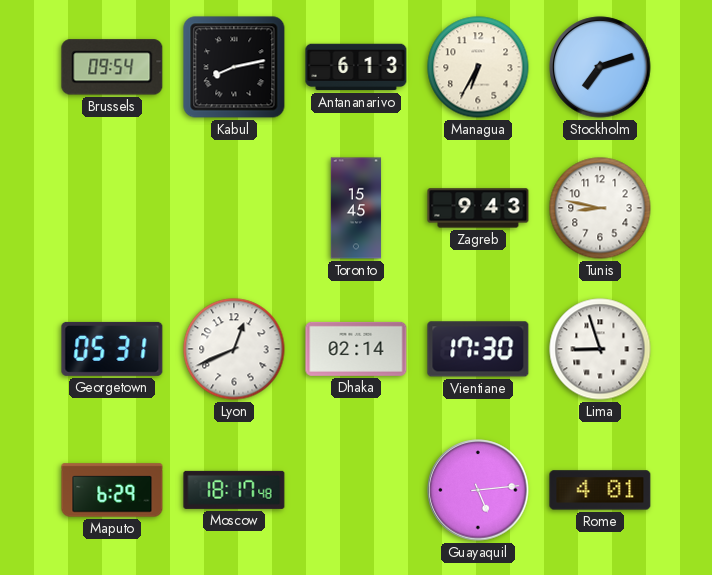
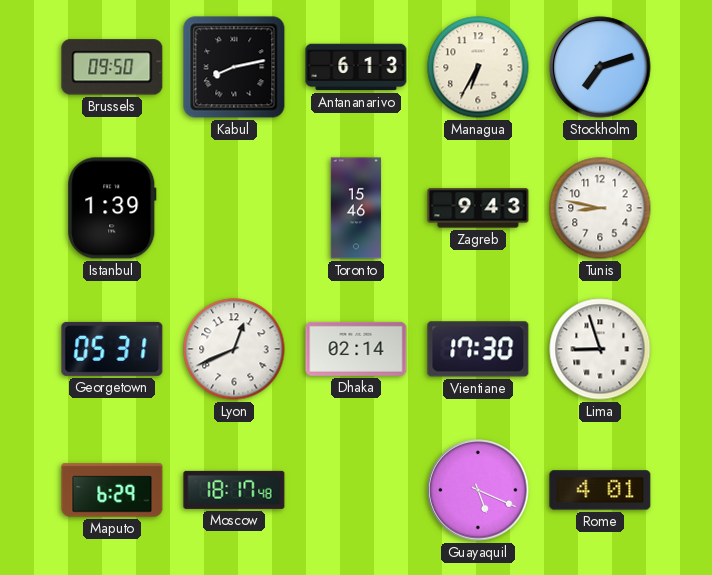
Brussels: 09:54 -> 09:50
Istanbul: none -> 1:39
Toronto: 15:45 -> 15:46
Guayaquil: 5:14 -> 5:19
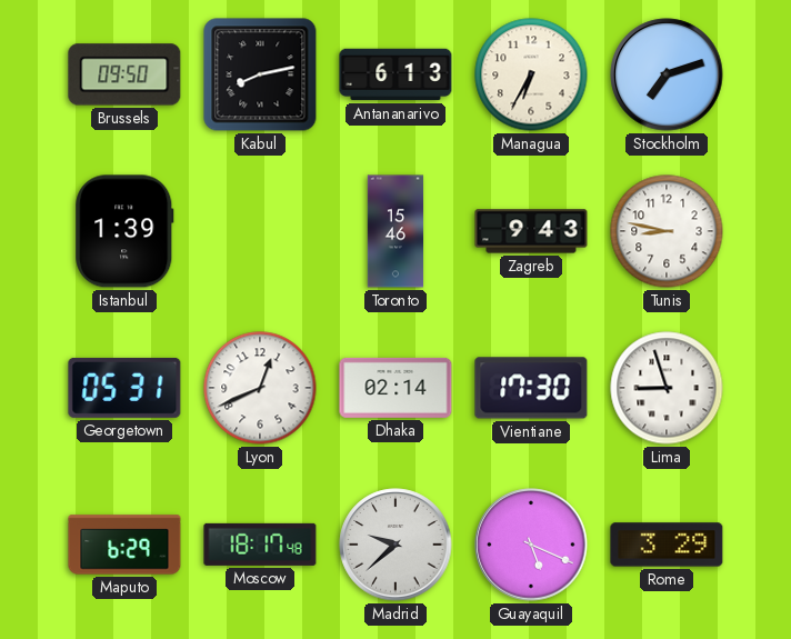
Madrid: none -> 9:38
Rome: 4:01 -> 3:29
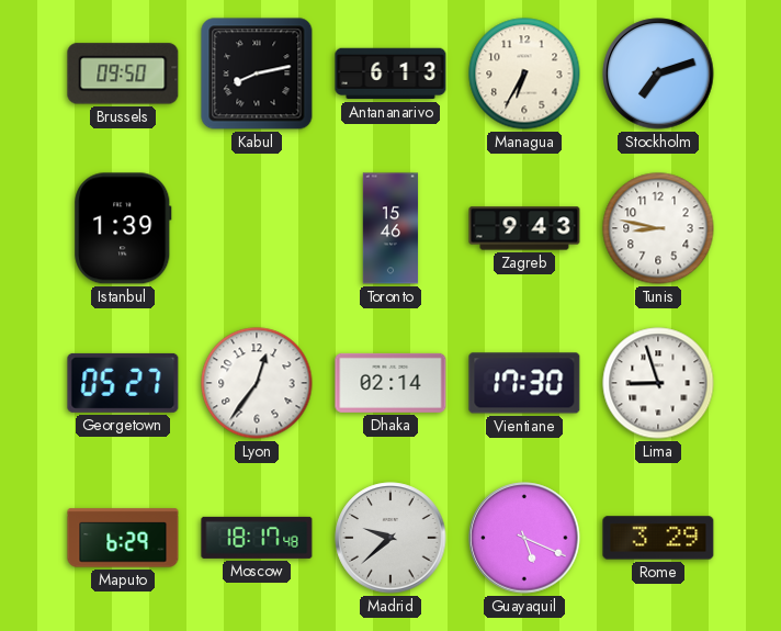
Georgetown: 05:31 -> 05:27
Lyon: 12:41 -> 12:36
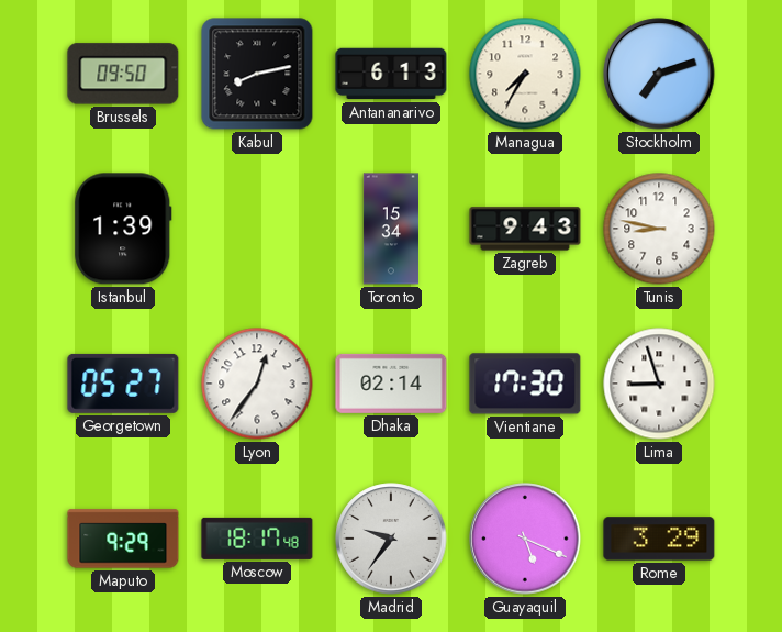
Managua: 6:35 -> 7:35
Toronto: 15:46 -> 15:34
Maputo: 6:29 -> 9:29
Madrid: 9:38 -> 9:36
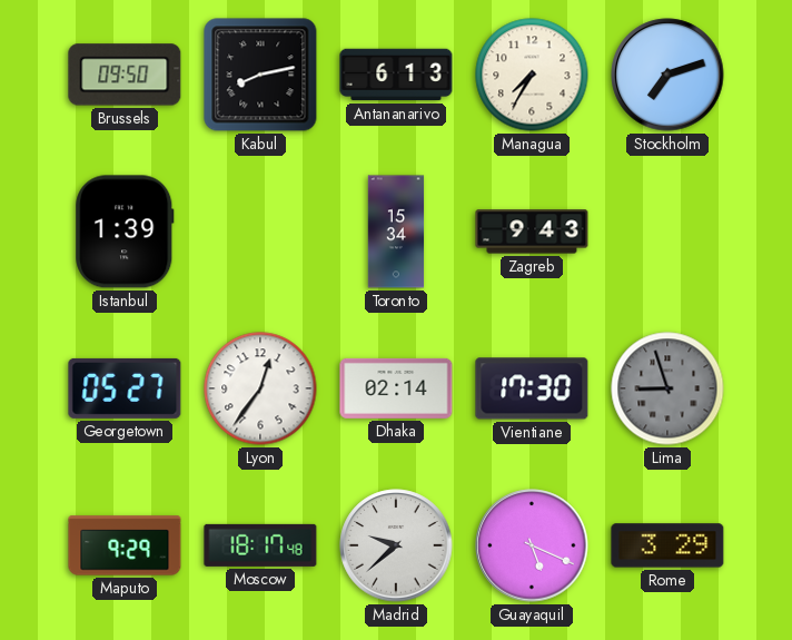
Tunis: 8:47 -> none
Lima dial: white -> grey
Madrid: 9:36 -> 9:38
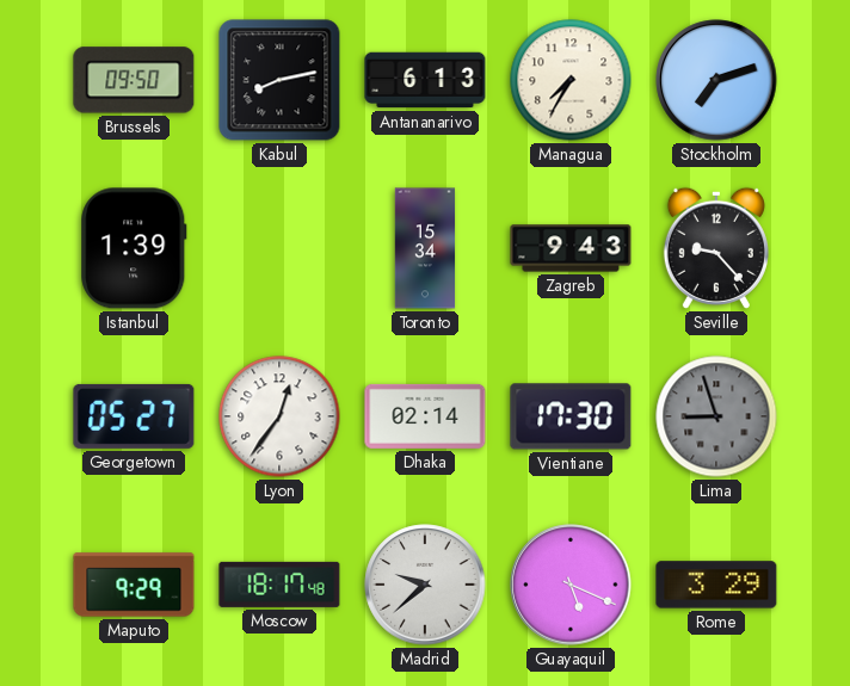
Seville: none -> 9:23
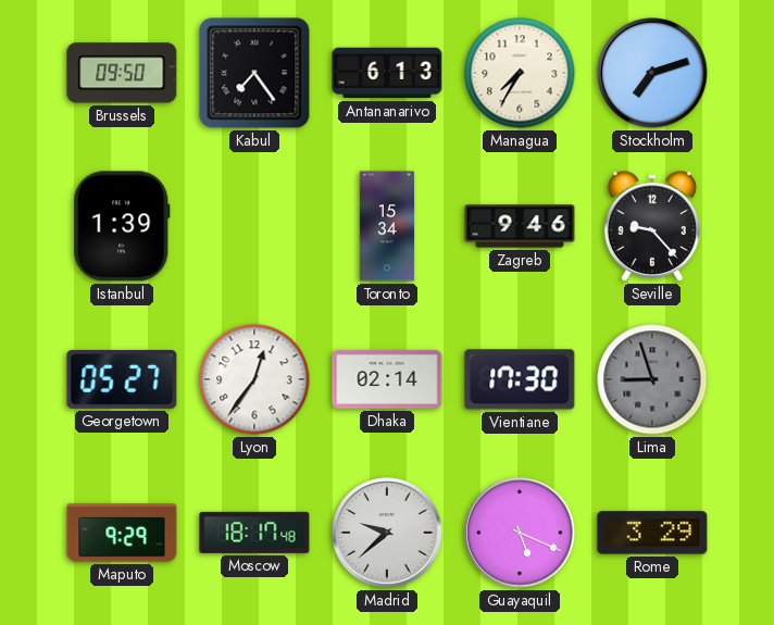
Kabul: 8:13 -> 7:24
Zagreb: 9:43 -> 9:46
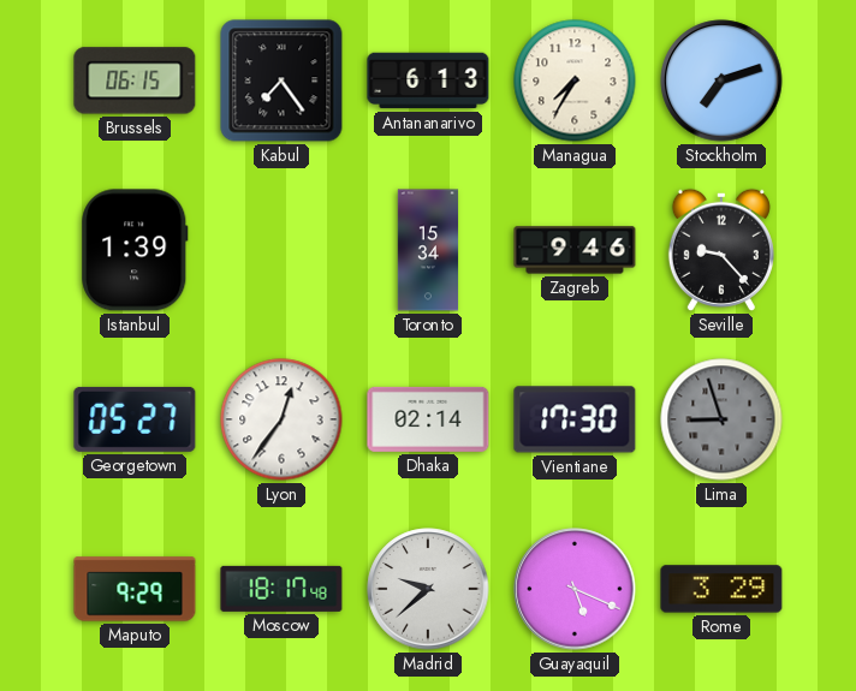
Brussels: 09:50 -> 06:15
